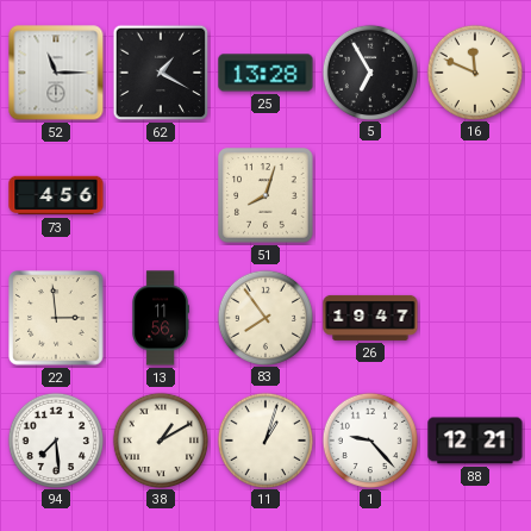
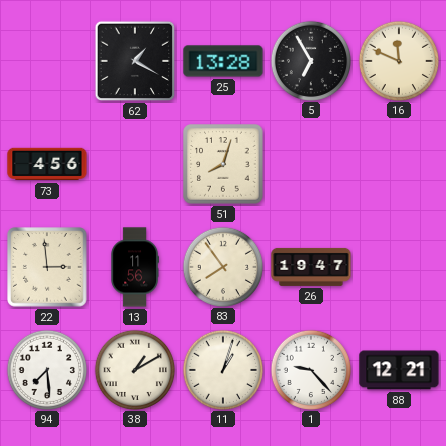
52: 11:15 -> none
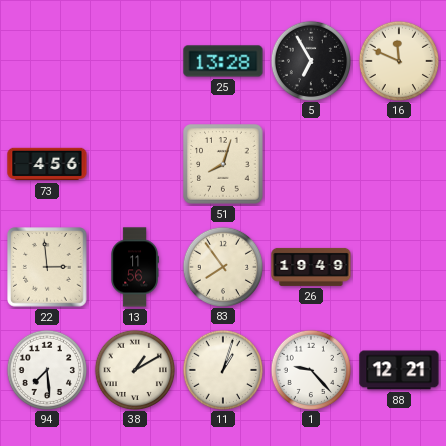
62: 1:20 -> none
26: 19:47 -> 19:49
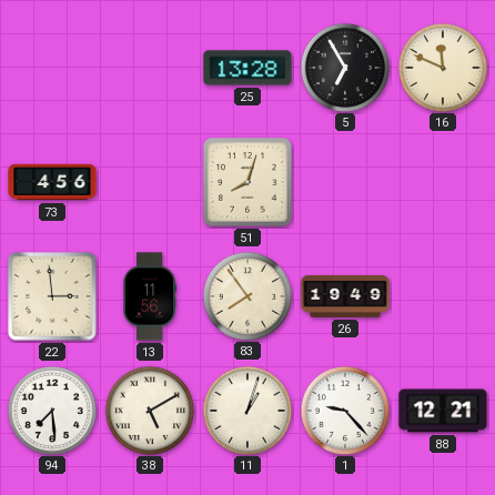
38: 1:10 -> 5:10
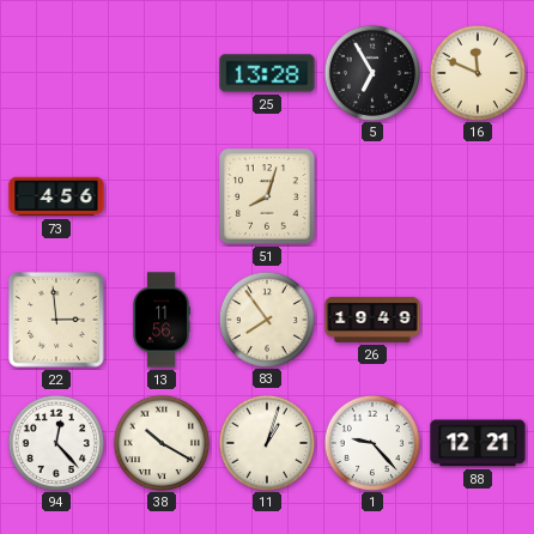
94: 7:29 -> 12:23
38: 5:10 -> 10:20
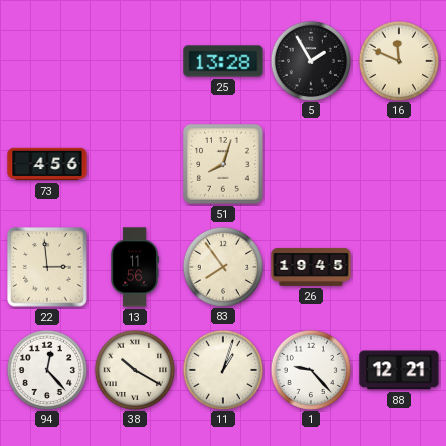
5: 6:55 -> 1:55
26: 19:49 -> 19:45
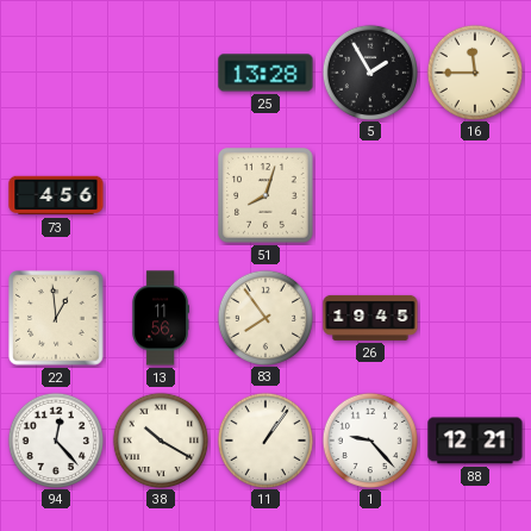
16: 11:49 -> 11:45
22: 2:59 -> 12:59
11: 1:03 -> 1:06
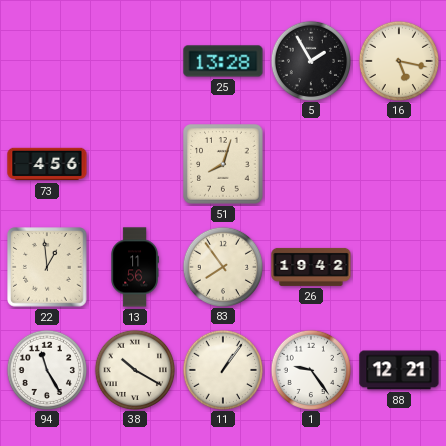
16: 11:45 -> 5:17
26: 19:45 -> 19:42
94: 12:23 -> 11:25
1: 9:23 -> 9:24
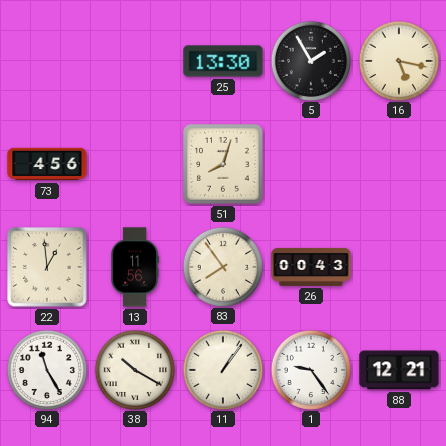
25: 13:28 -> 13:30
26: 19:42 -> 00:43
